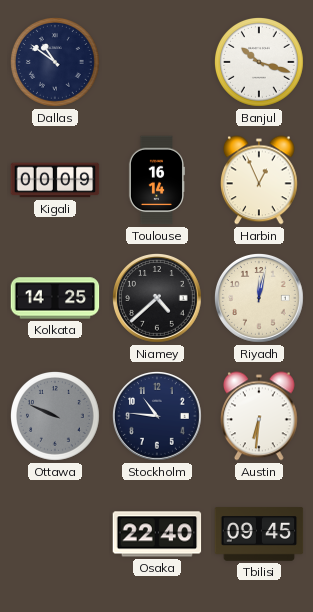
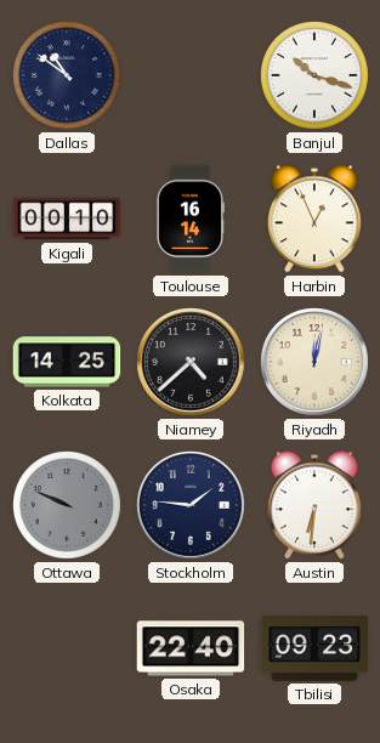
Kigali: 00:09 -> 00:10
Stockholm: 10:46 -> 1:46
Tbilisi: 09:45 -> 09:23
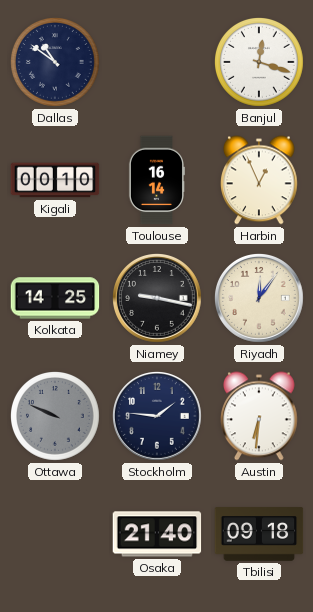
Banjul: 10:18 -> 12:18
Niamey: 4:38 -> 9:17
Riyadh: 12:02 -> 12:06
Osaka: 22:40 -> 21:40
Tbilisi: 09:23 -> 09:18
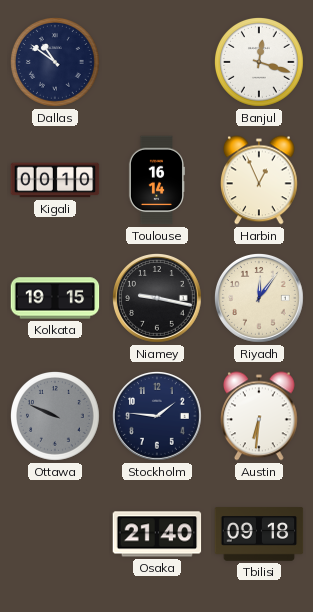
Kolkata: 14:25 -> 19:15
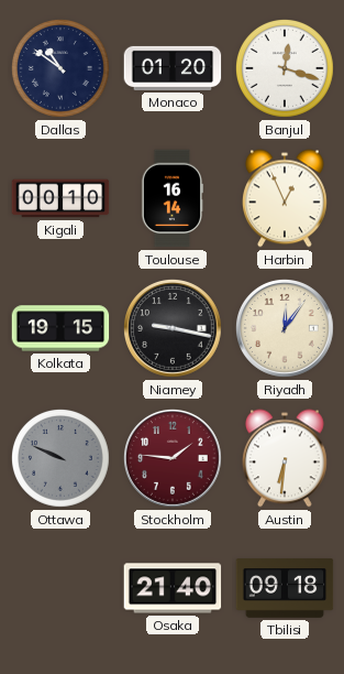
Monaco: none -> 01:20
Stockholm dial: navy -> burgundy
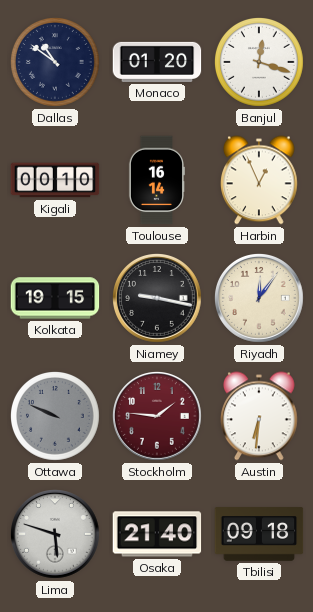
Lima: none -> 5:48
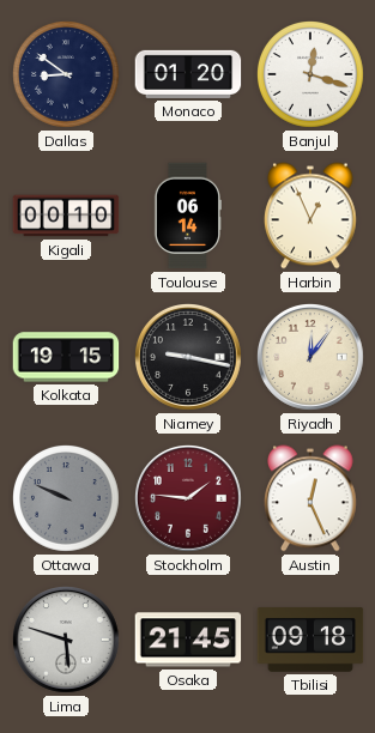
Dallas: 10:51 -> 8:51
Toulouse: 16:14 -> 06:14
Austin: 6:31 -> 12:26
Osaka: 21:40 -> 21:45
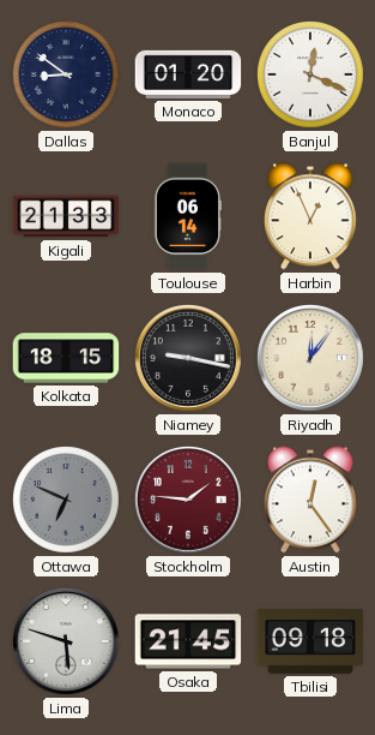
Banjul: 12:18 -> 12:19
Kigali: 00:10 -> 21:33
Kolkata: 19:15 -> 18:15
Ottawa: 9:49 -> 6:49
Austin: 12:26 -> 12:24
